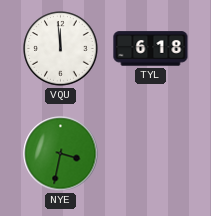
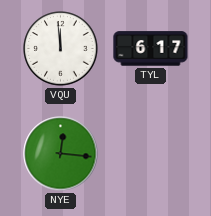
TYL: 6:18 -> 6:17
NYE: 3:32 -> 12:16
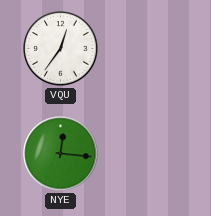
VQU: 11:59 -> 12:36
TYL: 6:17 -> none
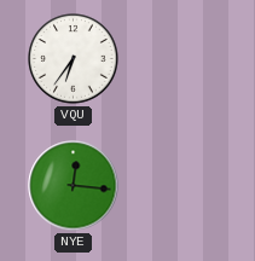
VQU: 12:36 -> 6:36
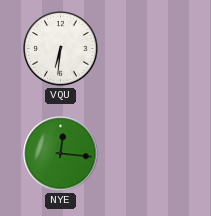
VQU: 6:36 -> 6:31
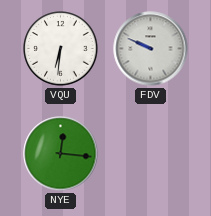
FDV: none -> 9:49
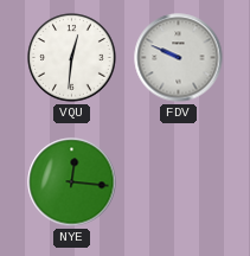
VQU: 6:31 -> 12:31
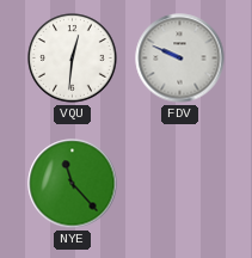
NYE: 12:16 -> 11:23
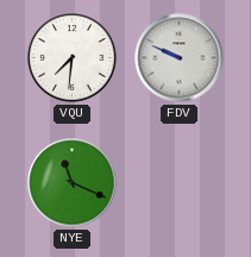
VQU: 12:31 -> 7:31
NYE: 11:23 -> 11:19
